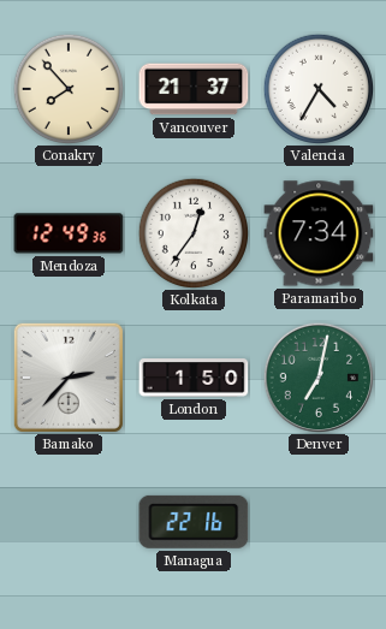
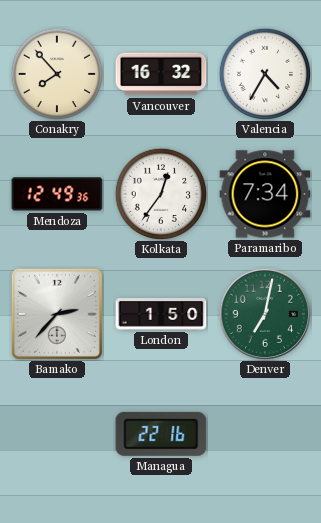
Vancouver: 21:37 -> 16:32
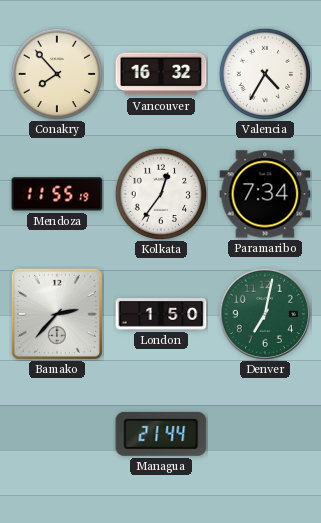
Mendoza: 12:49 -> 11:55
Managua: 22:16 -> 21:44
